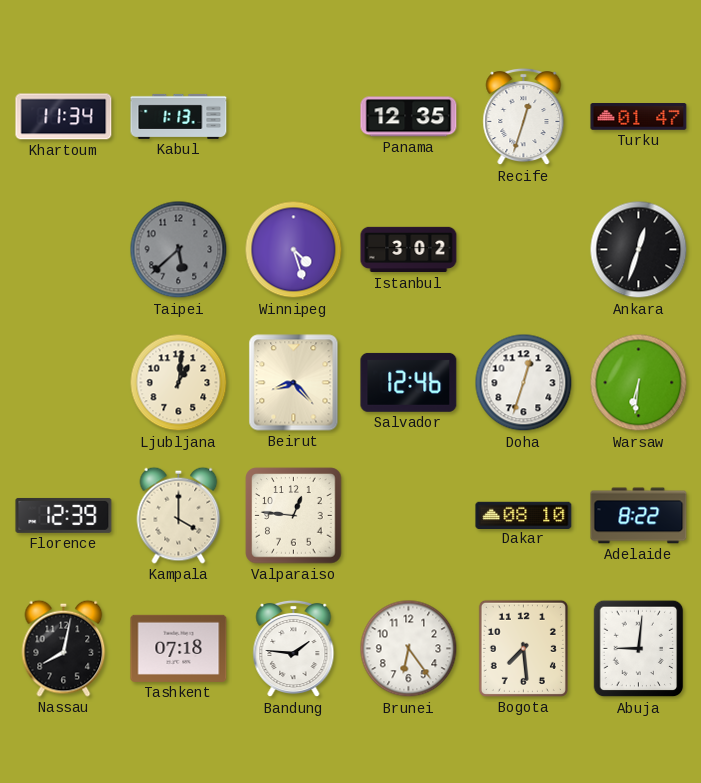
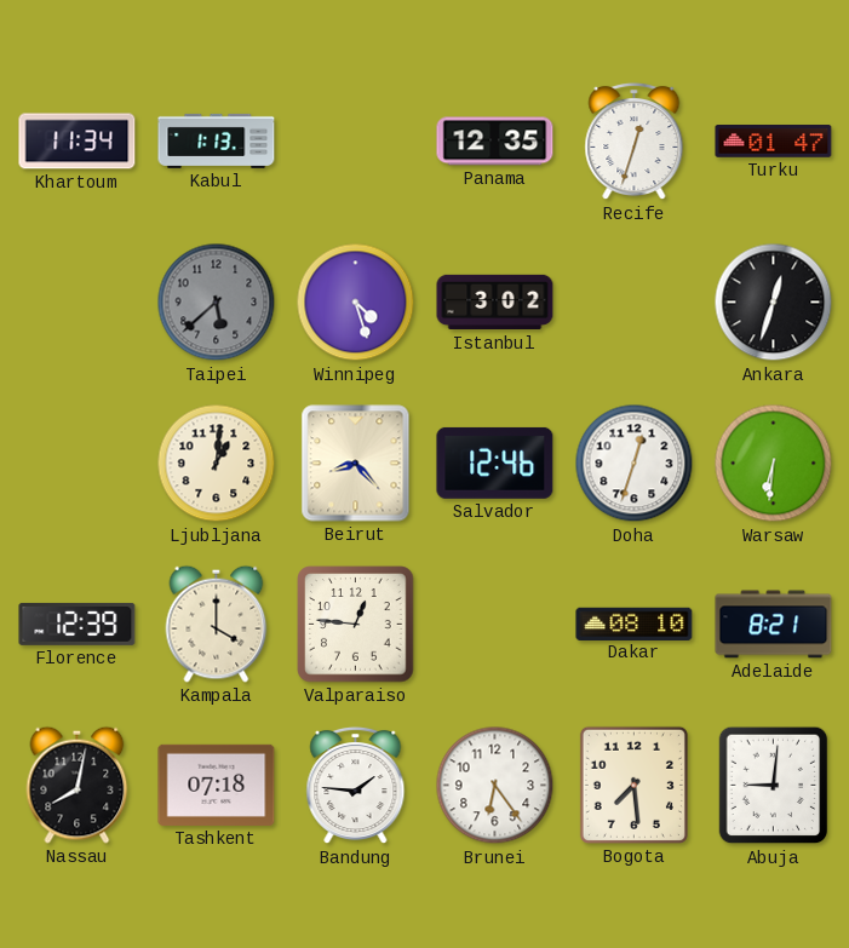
Adelaide: 8:22 -> 8:21
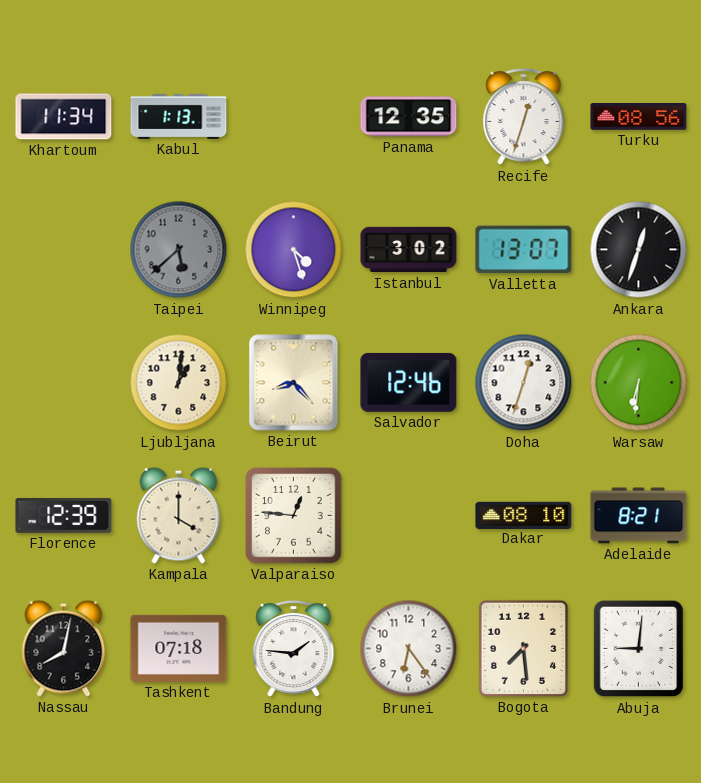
Turku: 01:47 -> 08:56
Valletta: none -> 13:07
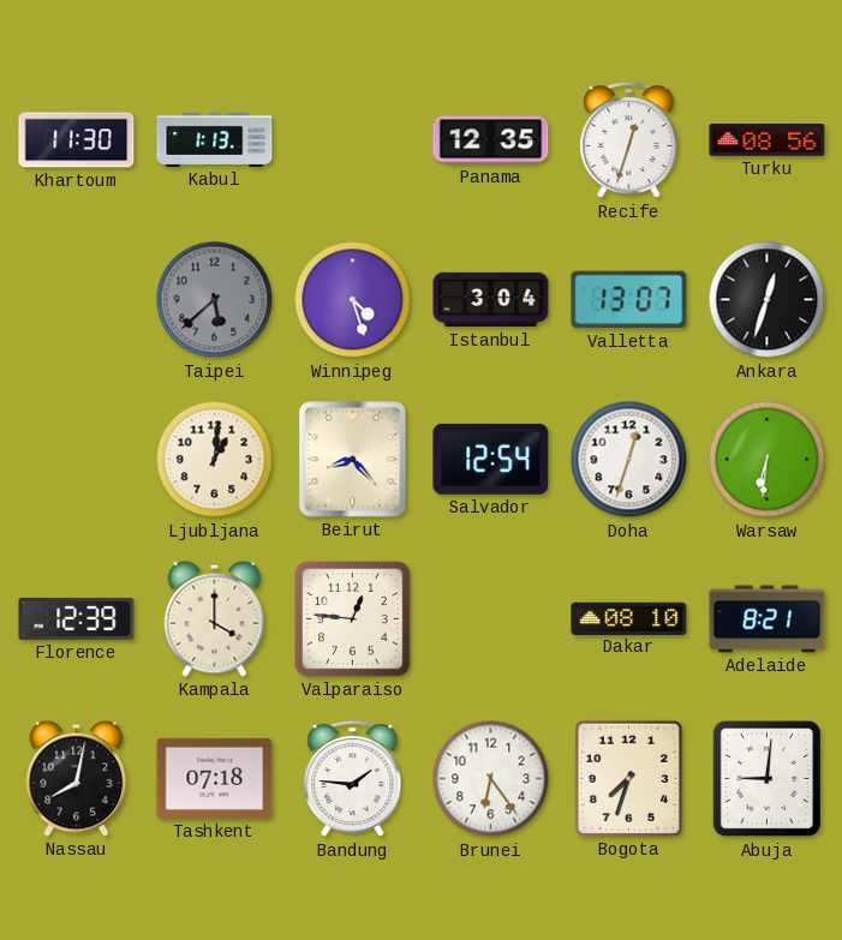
Khartoum: 11:34 -> 11:30
Istanbul: 3:02 -> 3:04
Salvador: 12:46 -> 12:54
Bogota: 7:29 -> 7:33
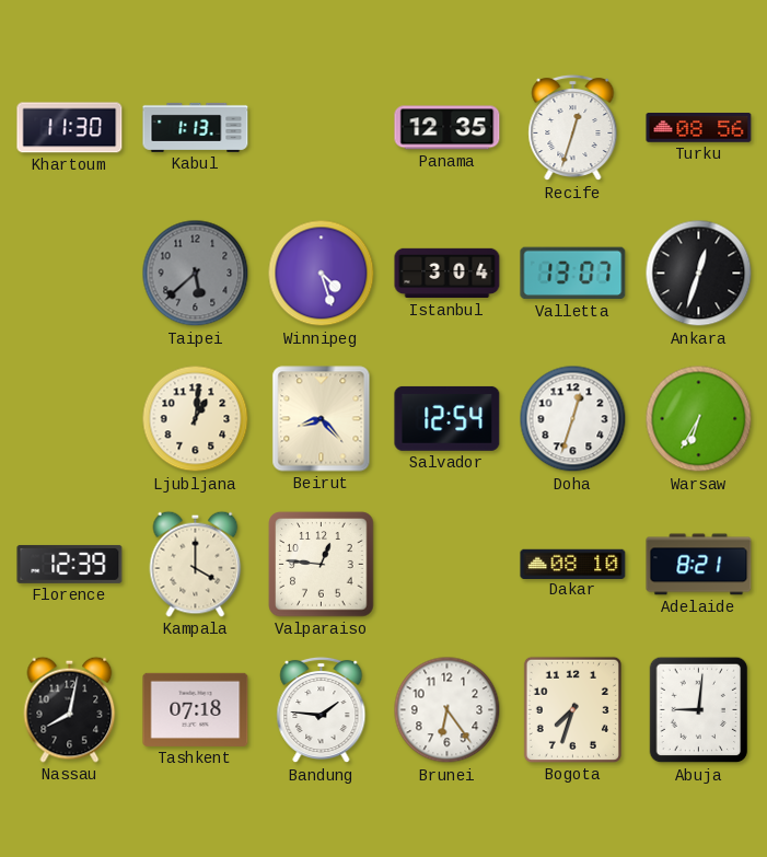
Warsaw: 6:31 -> 6:35
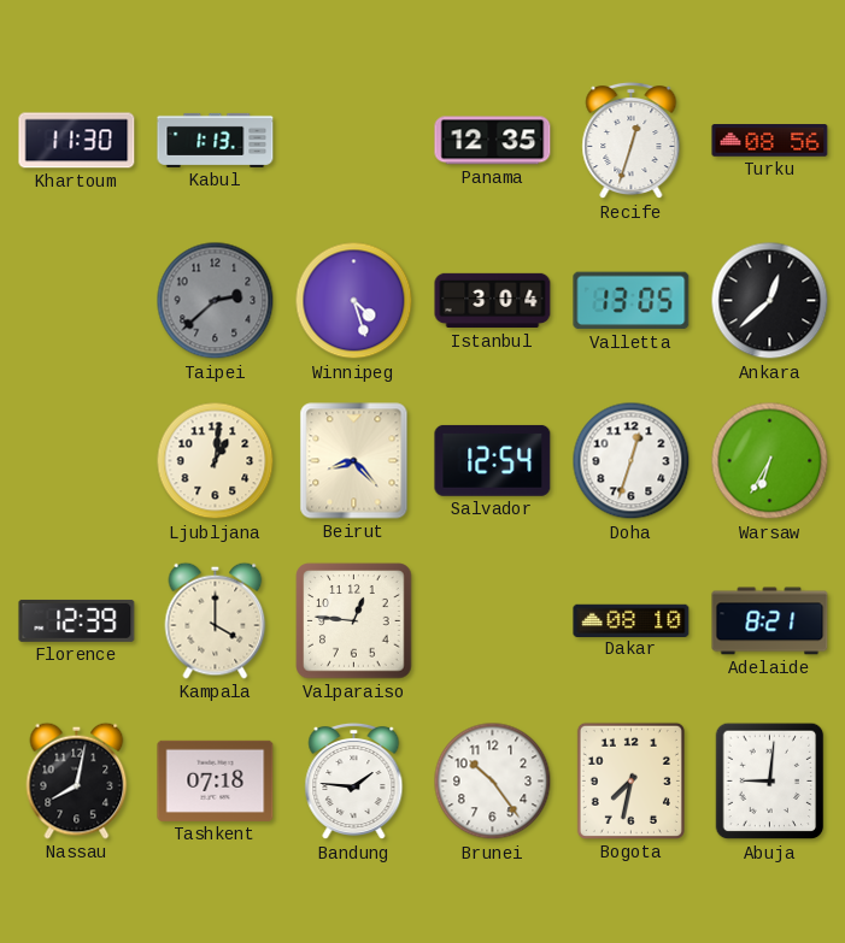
Taipei: 5:38 -> 2:38
Valletta: 13:07 -> 13:05
Ankara: 12:33 -> 12:38
Brunei: 6:24 -> 10:24
Bogota: 7:33 -> 7:32
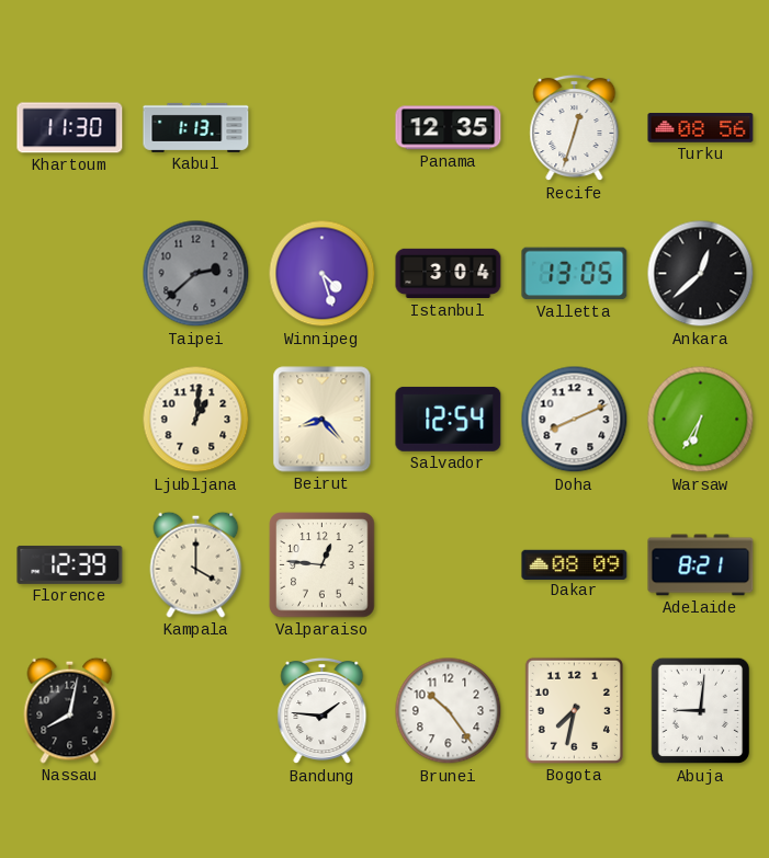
Doha: 12:33 -> 8:11
Dakar: 08:10 -> 08:09
Tashkent: 07:18 -> none
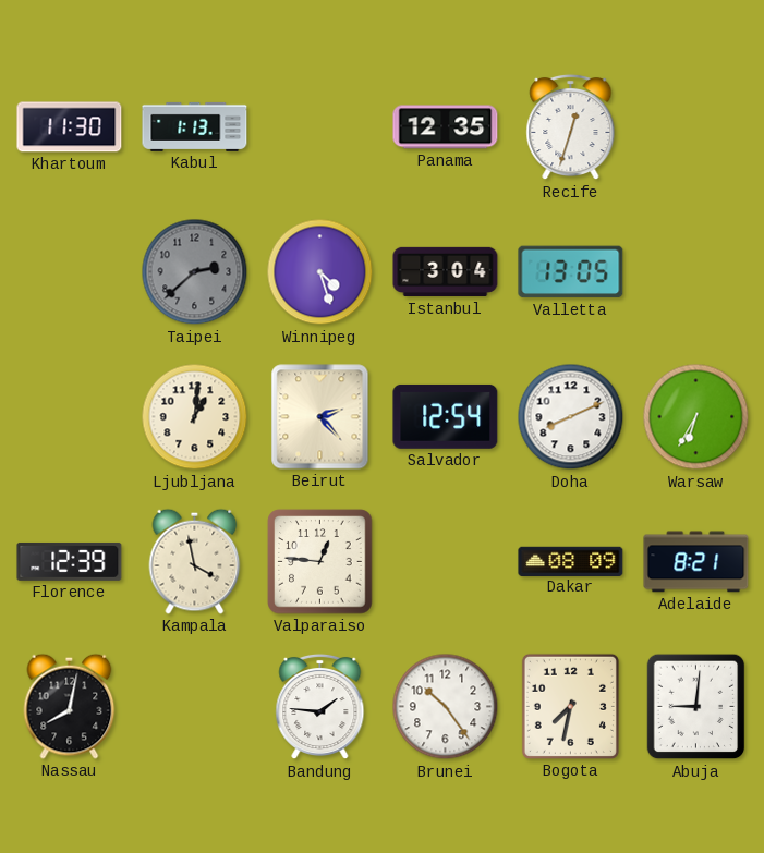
Turku: 08:56 -> none
Ankara: 12:38 -> none
Beirut: 8:23 -> 2:23
Kampala: 4:00 -> 3:58
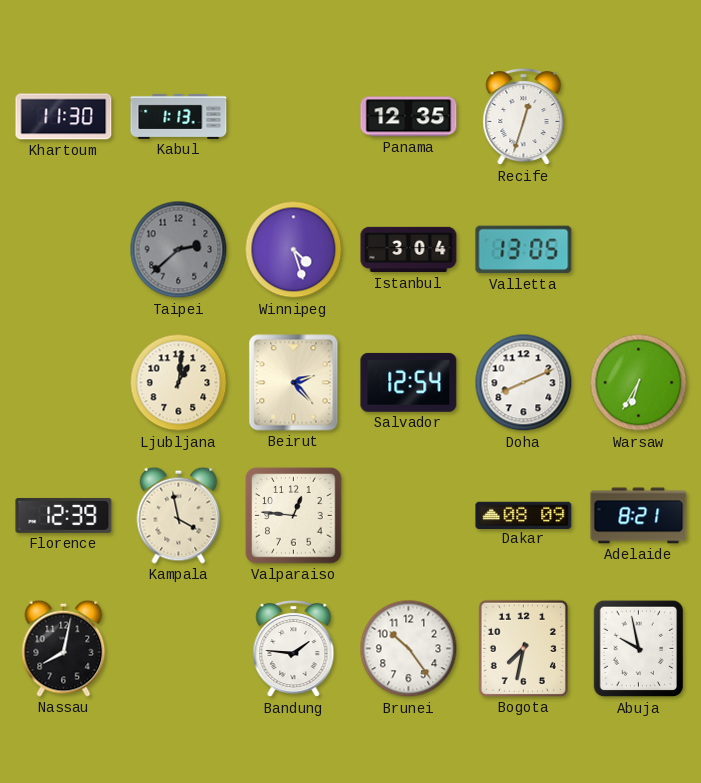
Abuja: 9:01 -> 9:58
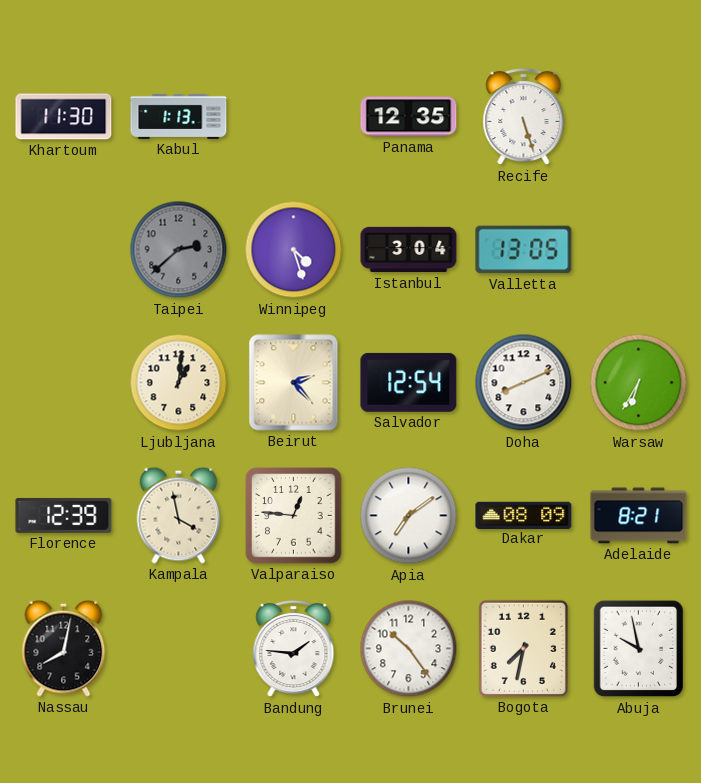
Recife: 12:33 -> 5:27
Apia: none -> 7:09
